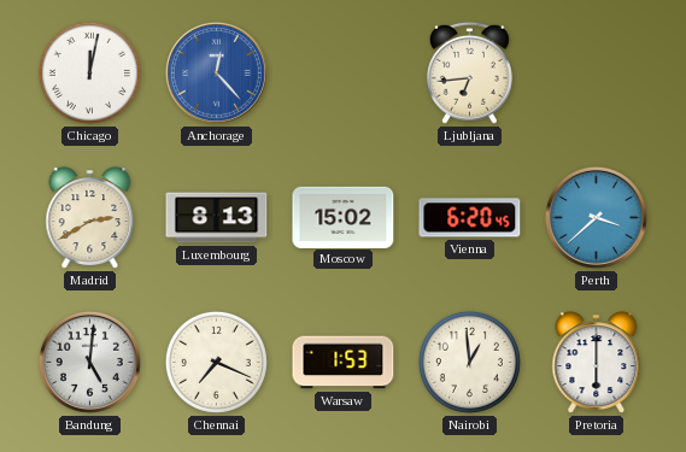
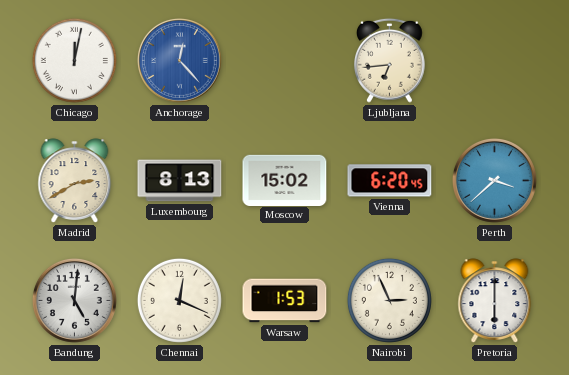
Chennai: 7:19 -> 12:19
Nairobi: 12:59 -> 2:56
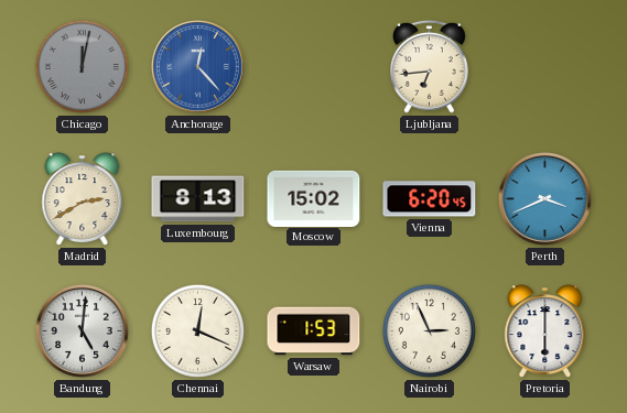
Chicago dial: white -> grey
Perth: 3:38 -> 3:41
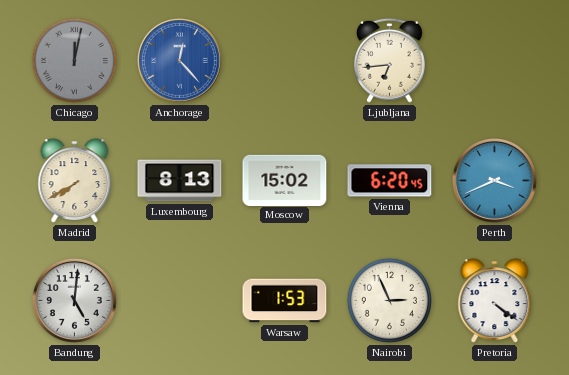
Madrid: 2:40 -> 7:40
Chennai: 12:19 -> none
Pretoria: 6:00 -> 4:21
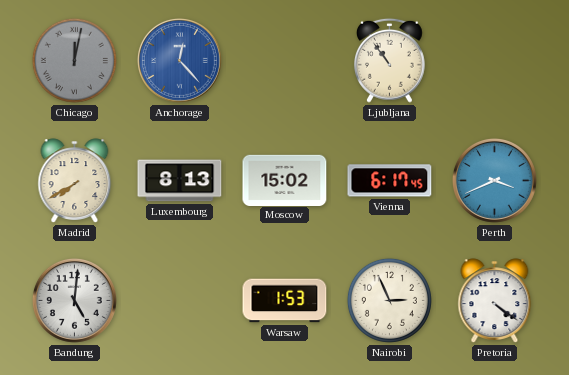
Ljubljana: 6:44 -> 10:54
Vienna: 6:20 -> 6:17
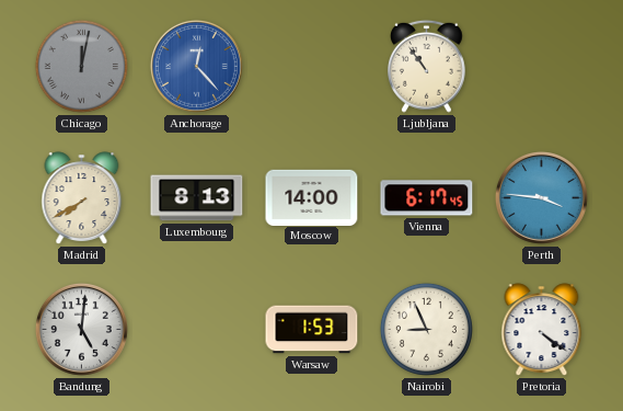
Moscow: 15:02 -> 14:00
Perth: 3:41 -> 3:46
Nairobi: 2:56 -> 8:56
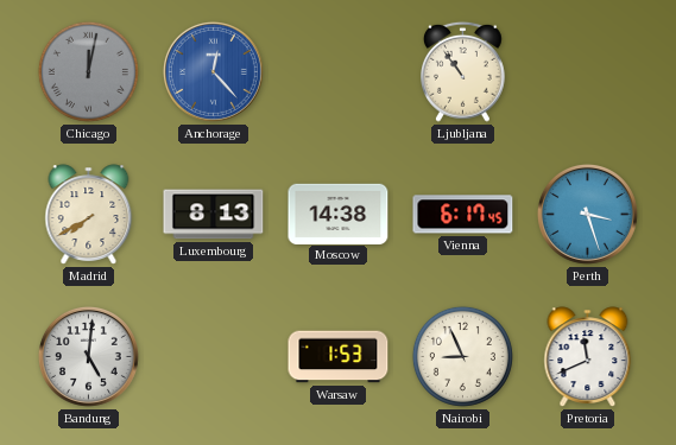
Moscow: 14:00 -> 14:38
Perth: 3:46 -> 3:27
Pretoria: 4:21 -> 11:41
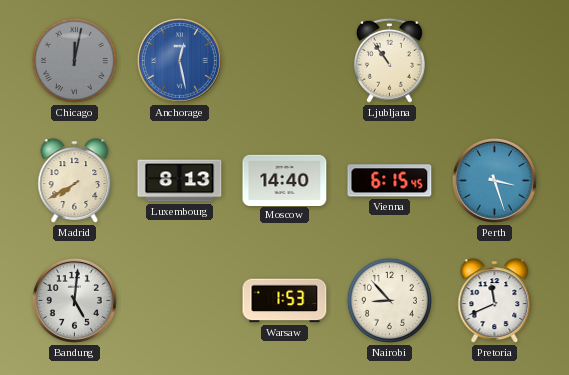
Anchorage: 12:23 -> 12:28
Moscow: 14:38 -> 14:40
Vienna: 6:17 -> 6:15
Nairobi: 8:56 -> 8:53
